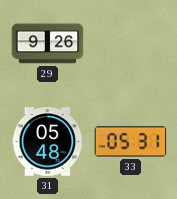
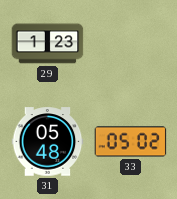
29: 9:26 -> 1:23
33: 05:31 -> 05:02
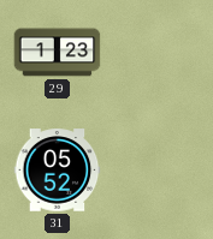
31: 05:48 -> 05:52
33: 05:02 -> none
